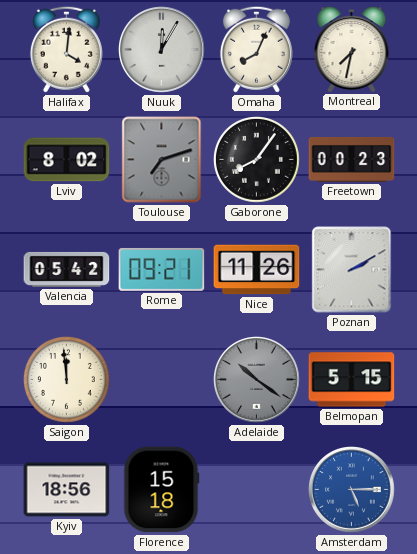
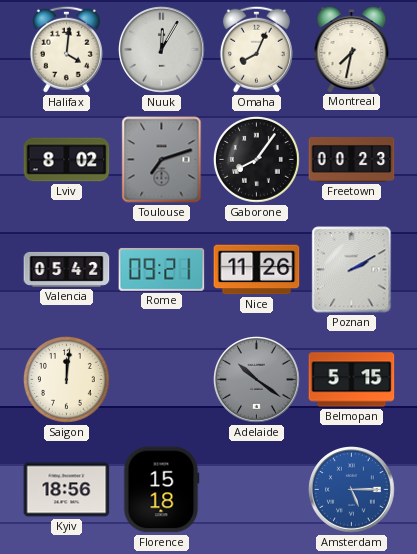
Saigon: 11:59 -> 12:01
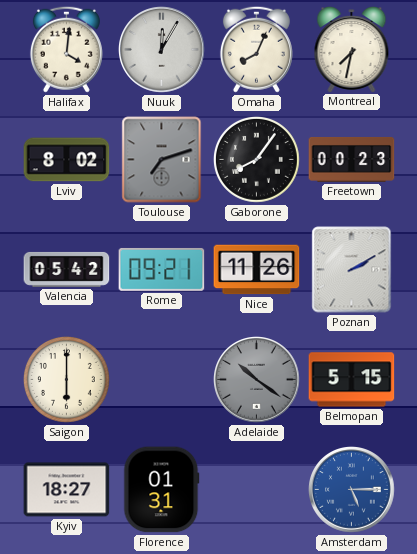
Saigon: 12:01 -> 6:00
Kyiv: 18:56 -> 18:27
Florence: 15:18 -> 01:31
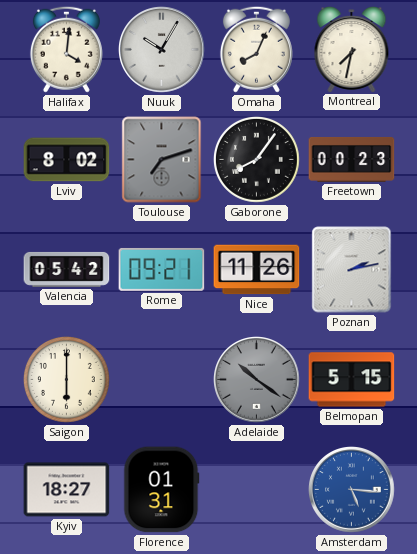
Nuuk: 12:05 -> 10:05
Poznan: 2:10 -> 2:13
Amsterdam: 5:15 -> 5:16
